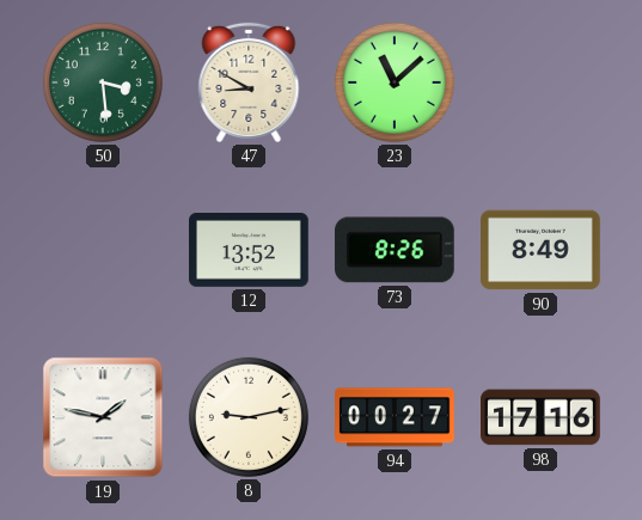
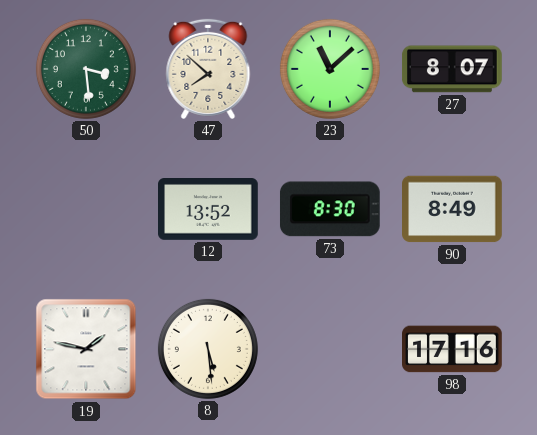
47: 8:50 -> 7:52
27: none -> 8:07
73: 8:26 -> 8:30
8: 9:13 -> 5:29
94: 00:27 -> none
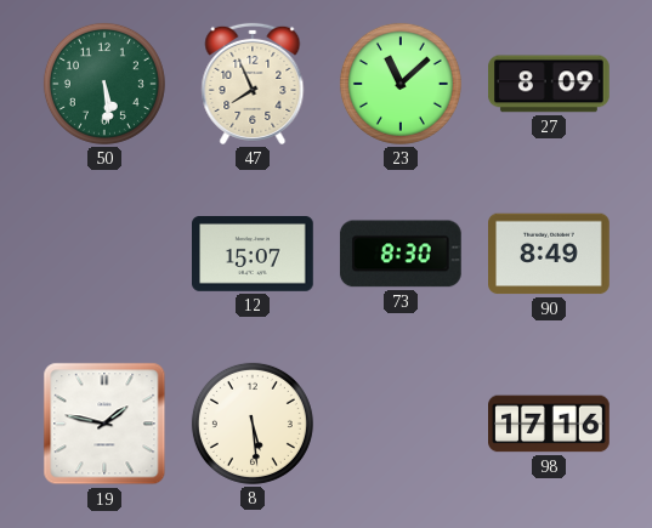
50: 3:29 -> 5:29
47: 7:52 -> 7:56
27: 8:07 -> 8:09
12: 13:52 -> 15:07
